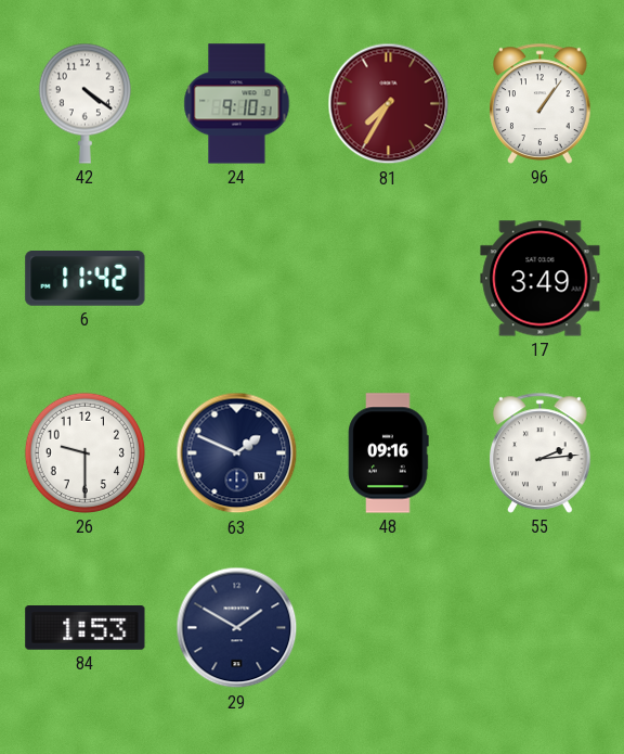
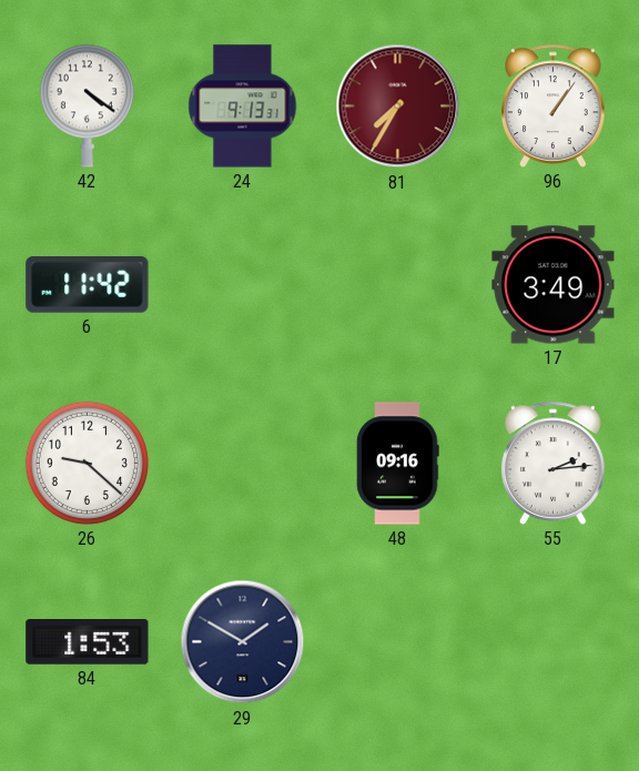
24: 9:10 -> 9:13
26: 9:30 -> 9:22
63: 1:49 -> none
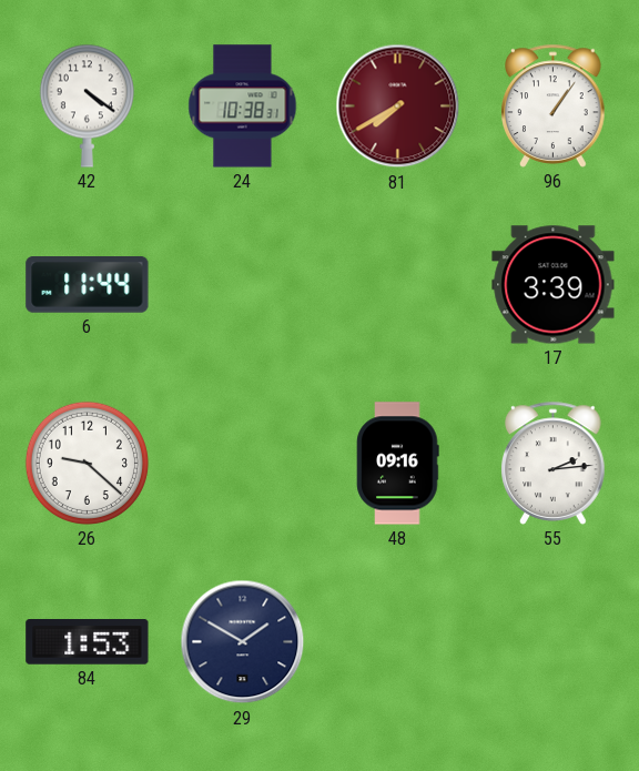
24: 9:13 -> 10:38
81: 7:35 -> 7:40
6: 11:42 -> 11:44
17: 3:49 -> 3:39
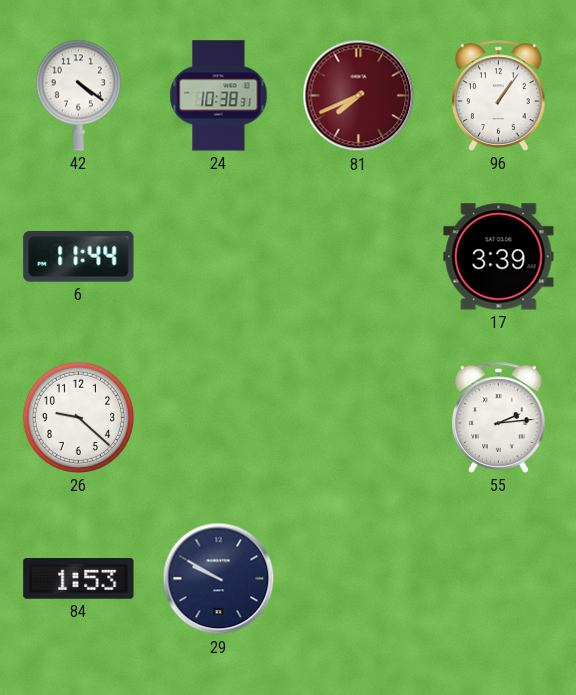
81: 7:40 -> 7:41
48: 09:16 -> none
29: 1:50 -> 9:50
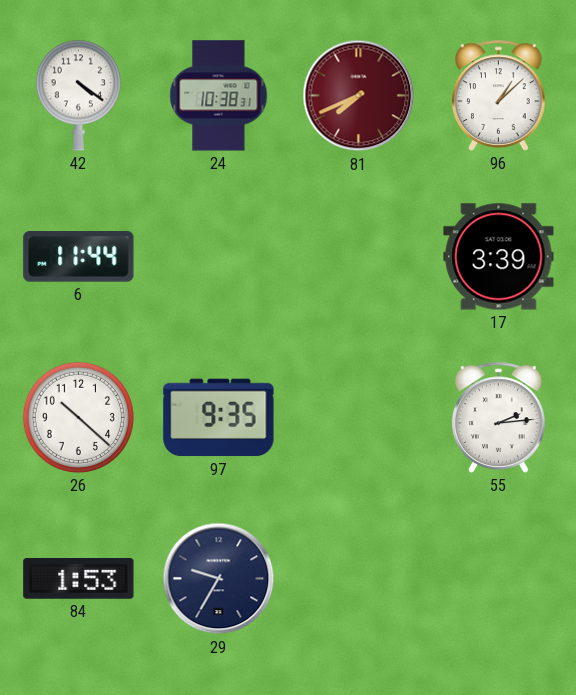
96: 1:06 -> 1:08
26: 9:22 -> 10:22
97: none -> 9:35
29: 9:50 -> 9:35
